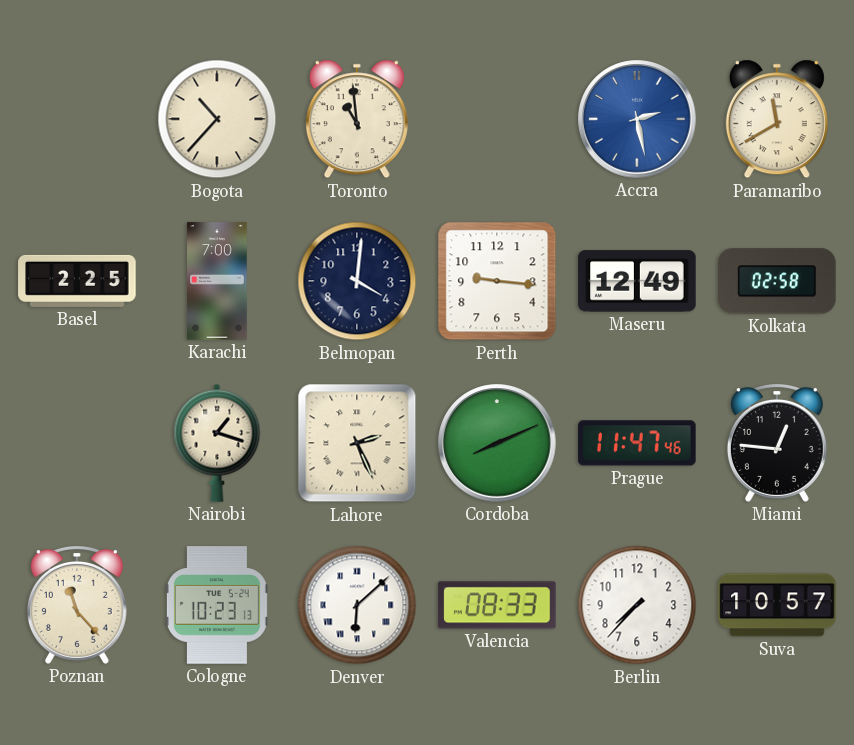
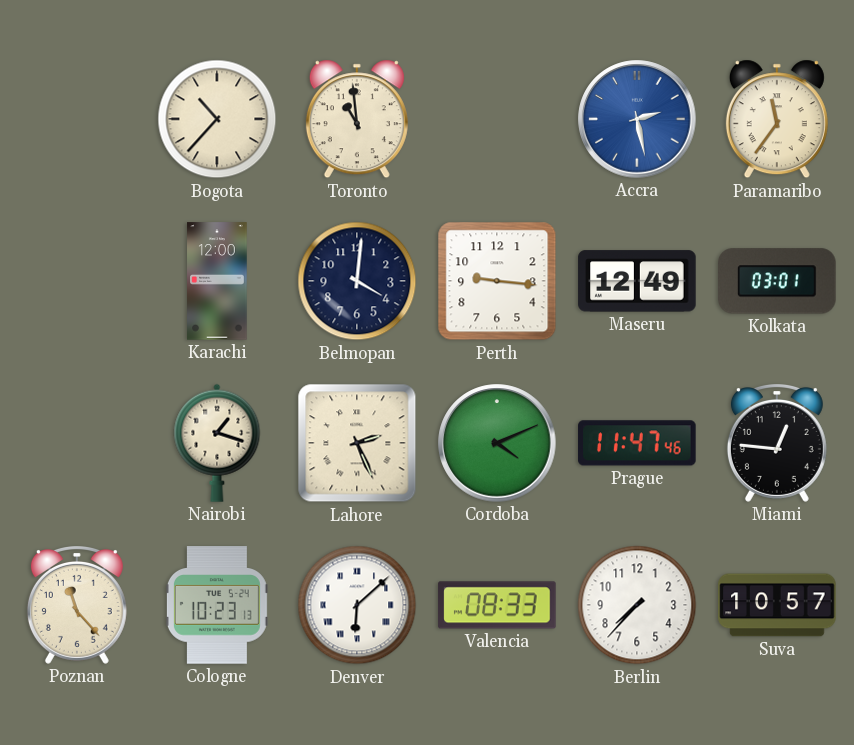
Paramaribo: 11:40 -> 11:36
Basel: 2:25 -> none
Karachi: 7:00 -> 12:00
Kolkata: 02:58 -> 03:01
Cordoba: 8:11 -> 4:11
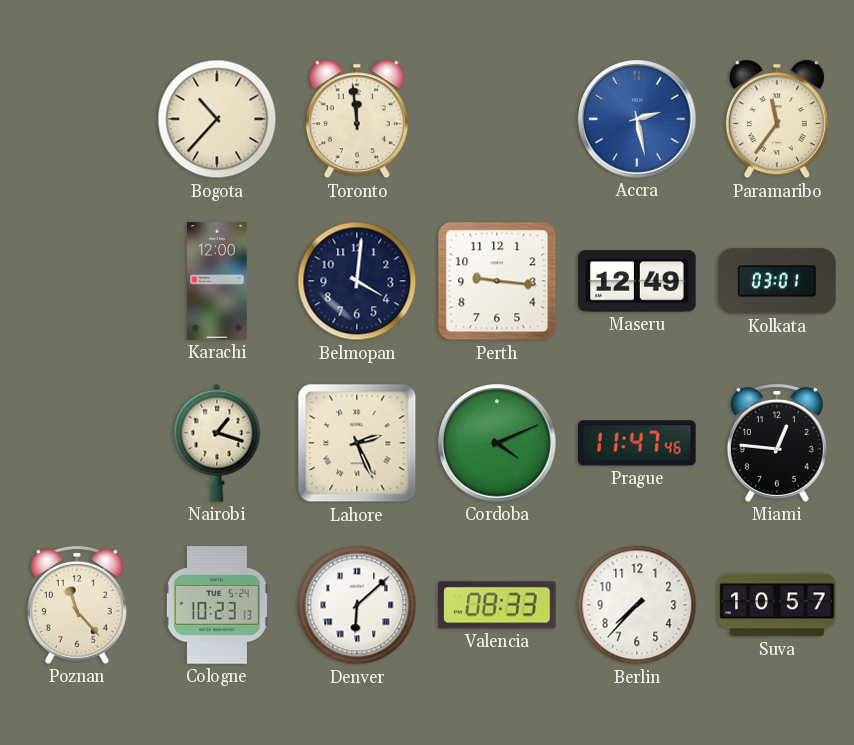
Toronto: 10:59 -> 11:59
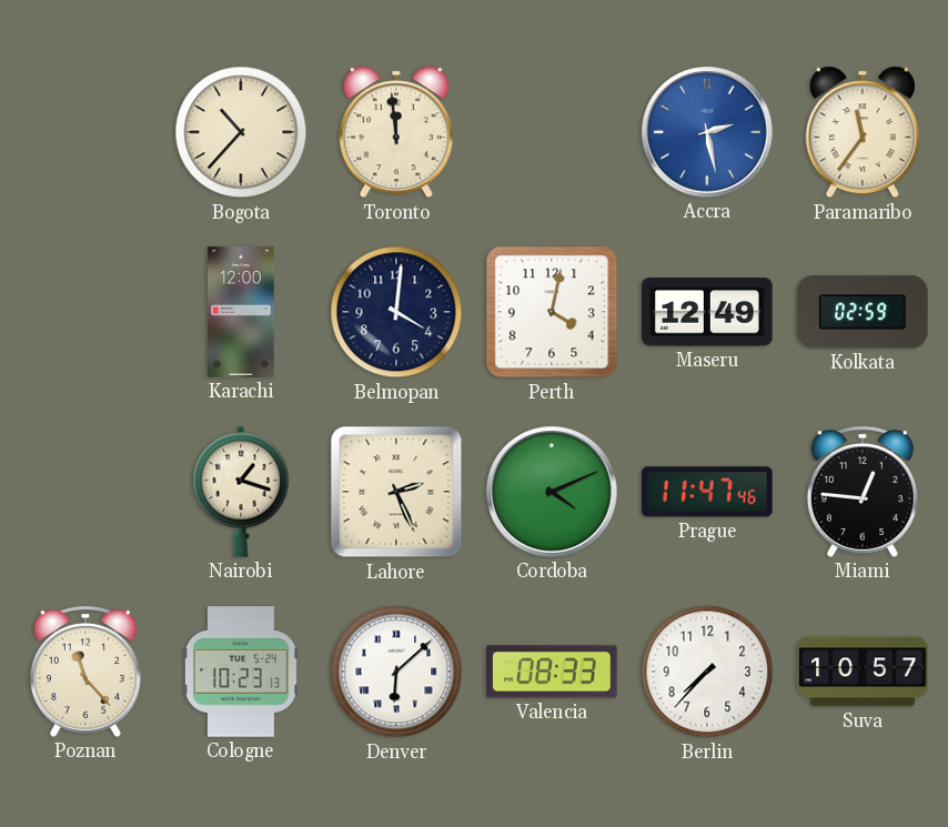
Perth: 9:16 -> 4:02
Kolkata: 03:01 -> 02:59
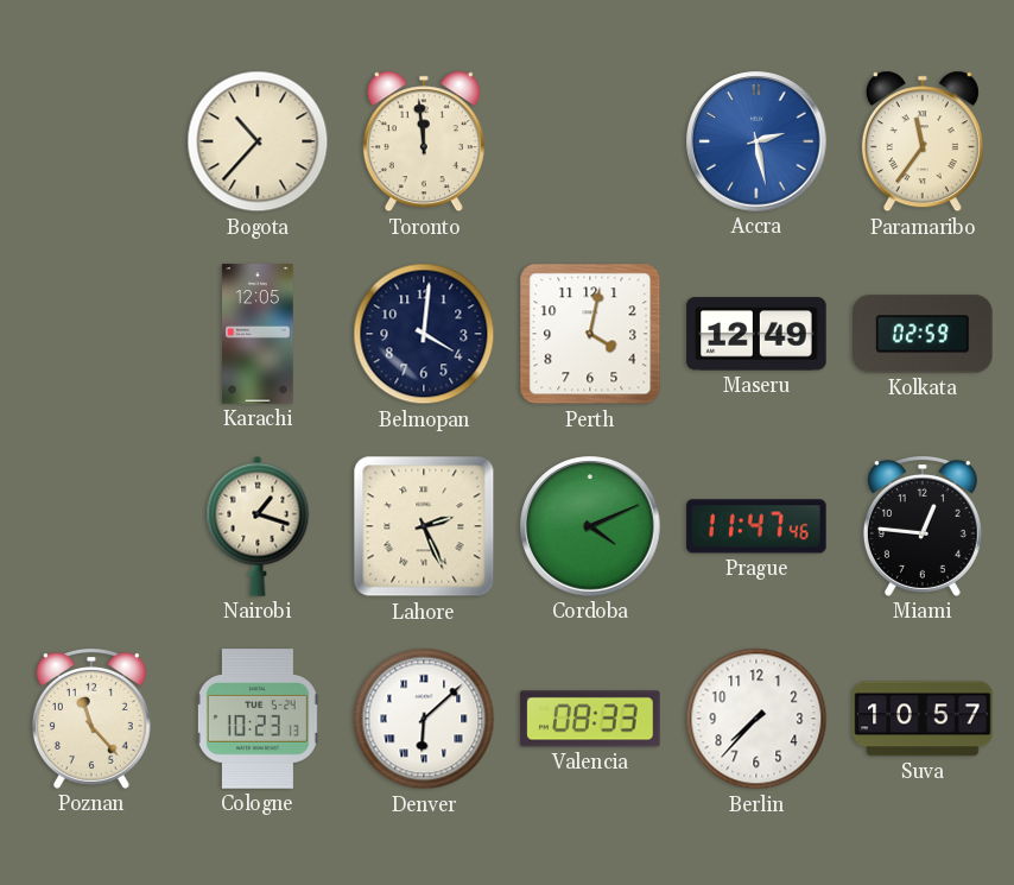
Karachi: 12:00 -> 12:05
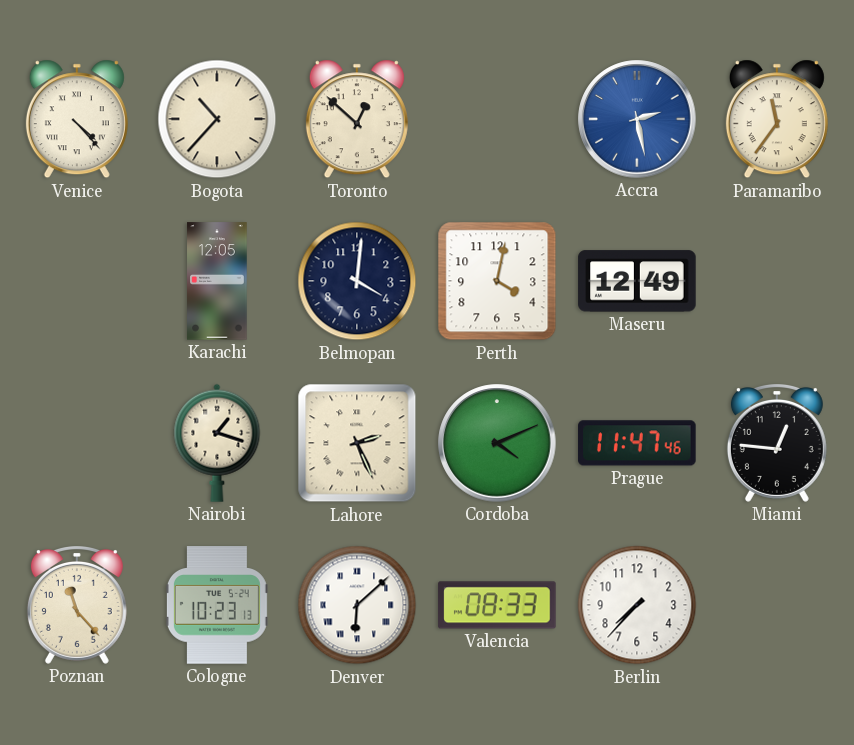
Venice: none -> 4:23
Toronto: 11:59 -> 12:52
Kolkata: 02:59 -> none
Suva: 10:57 -> none
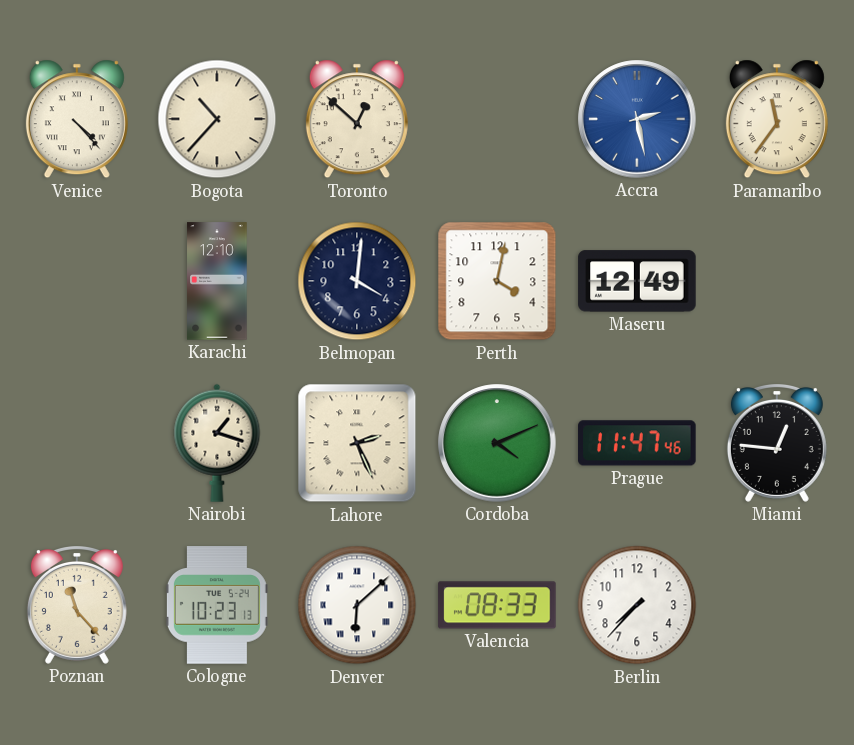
Karachi: 12:05 -> 12:10
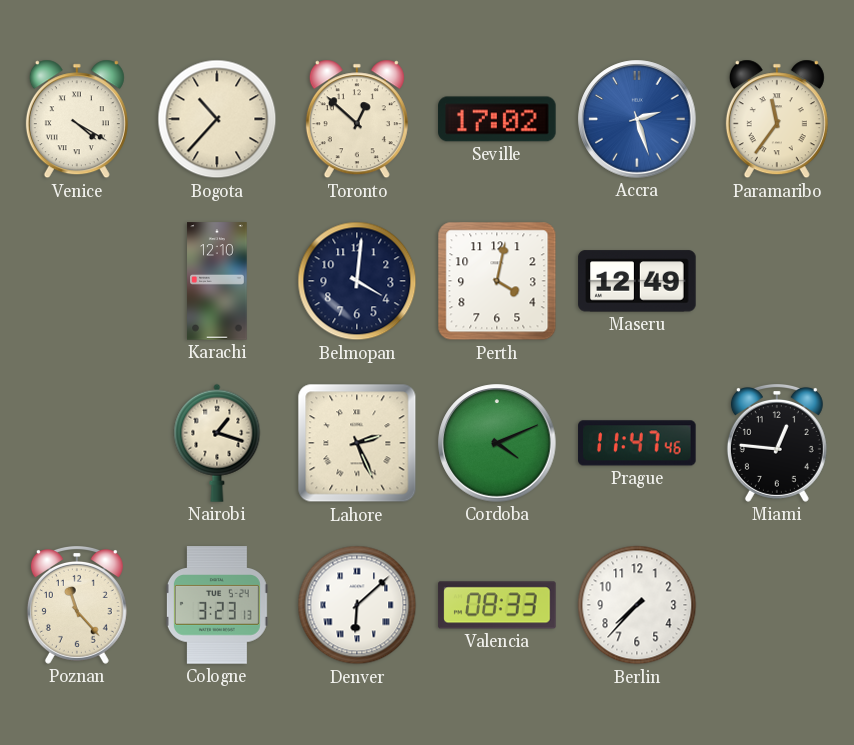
Venice: 4:23 -> 4:20
Seville: none -> 17:02
Accra: 2:28 -> 2:27
Cologne: 10:23 -> 3:23
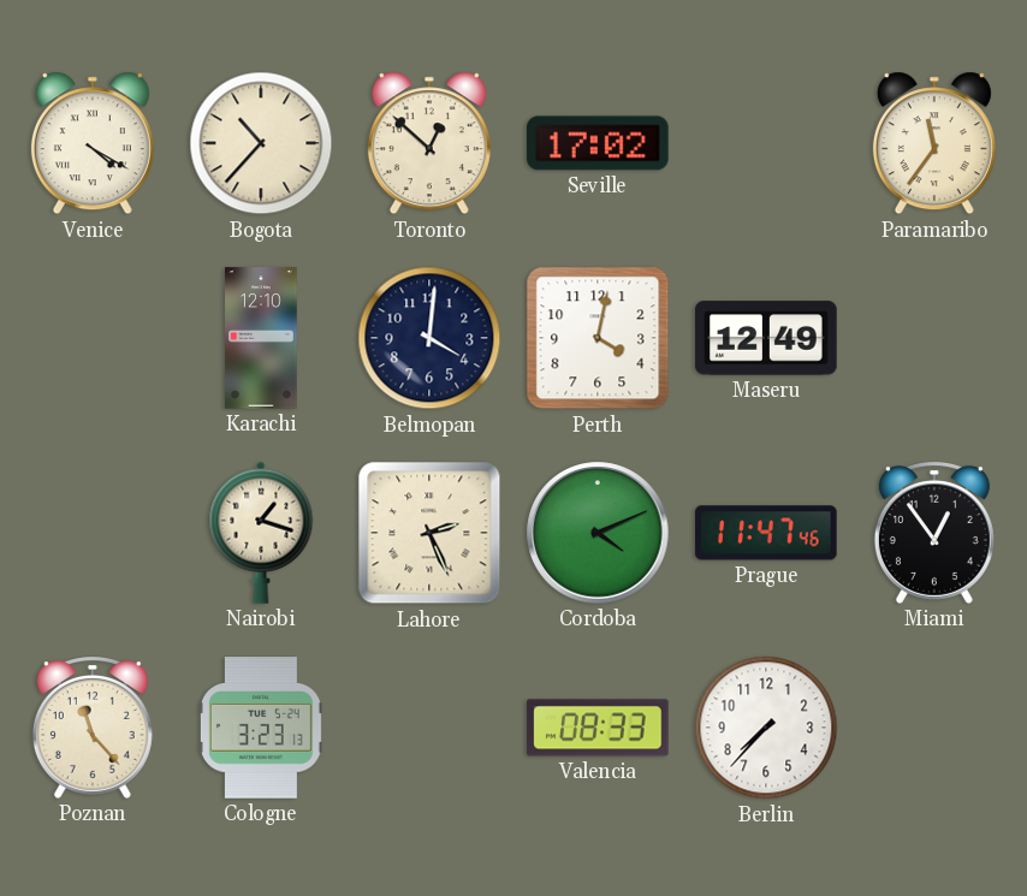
Accra: 2:27 -> none
Miami: 12:46 -> 12:54
Denver: 6:08 -> none
